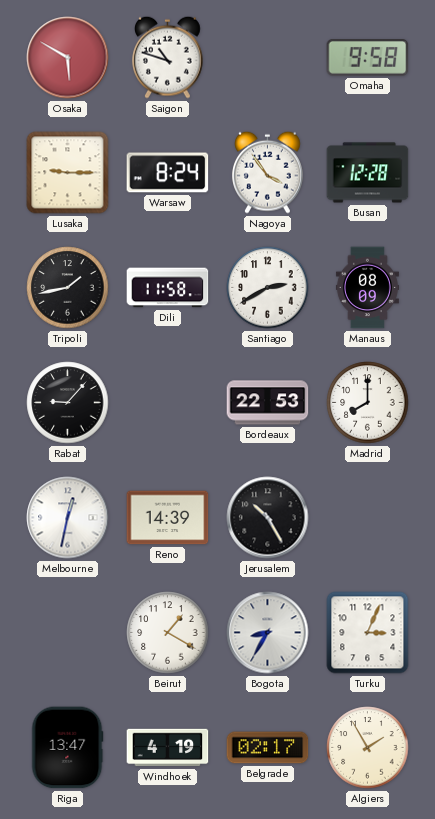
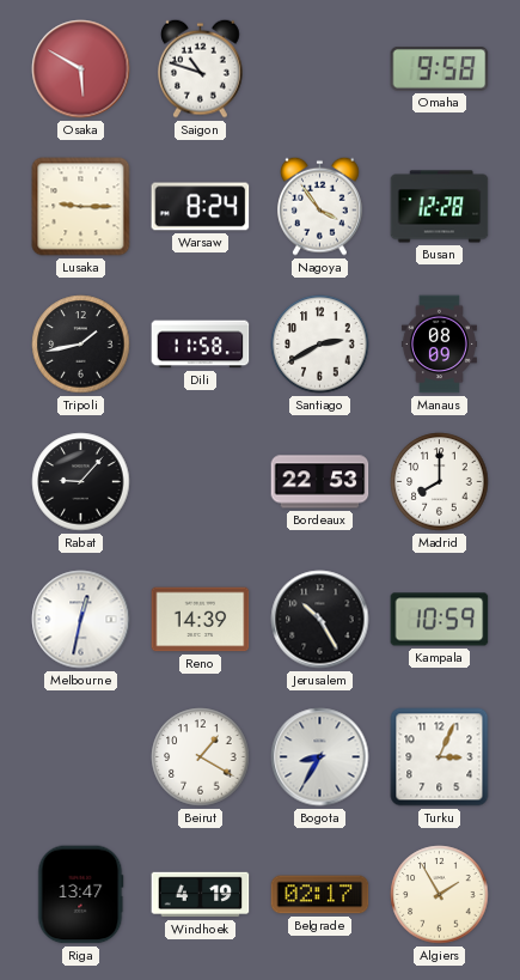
Kampala: none -> 10:59
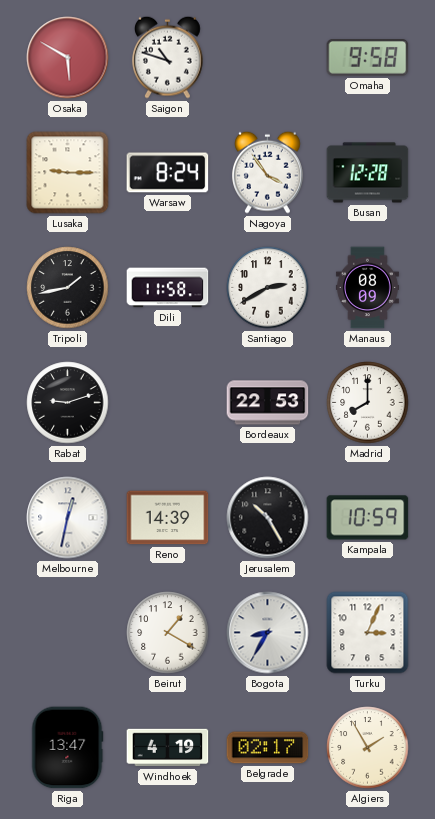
Rabat: 9:07 -> 9:12
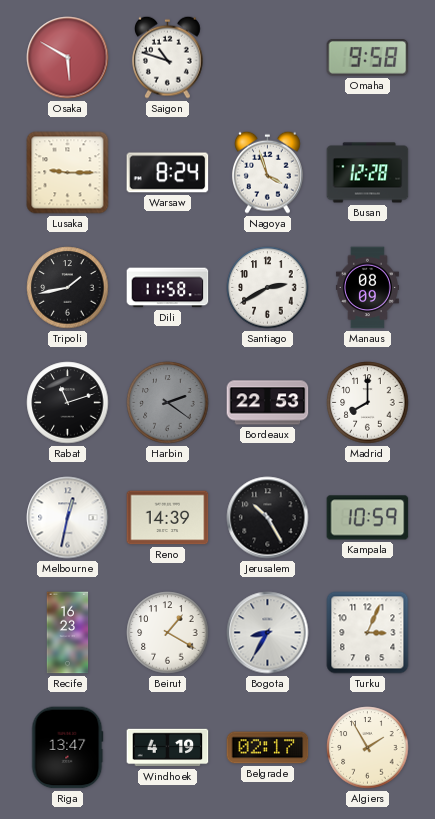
Nagoya: 3:54 -> 3:57
Rabat: 9:12 -> 11:12
Harbin: none -> 2:21
Recife: none -> 16:23
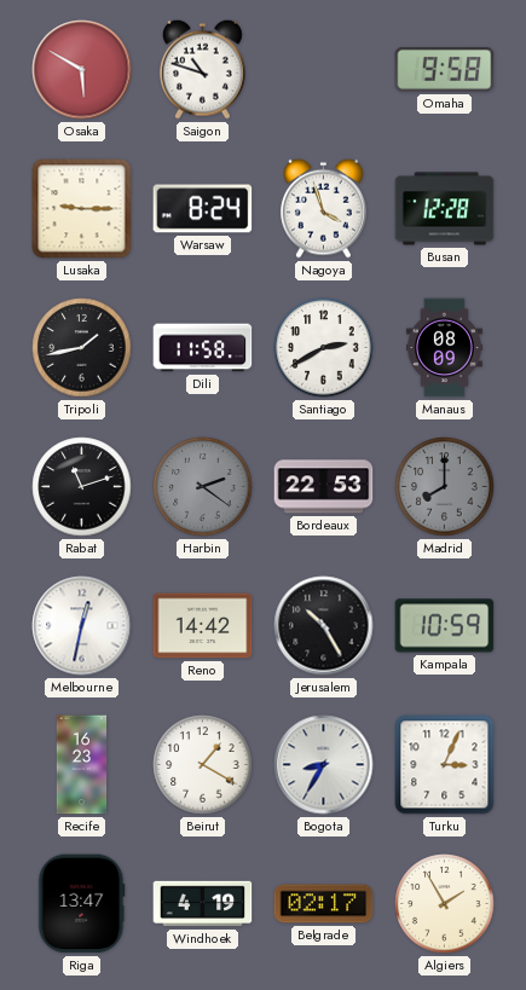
Madrid dial: white -> grey
Reno: 14:39 -> 14:42
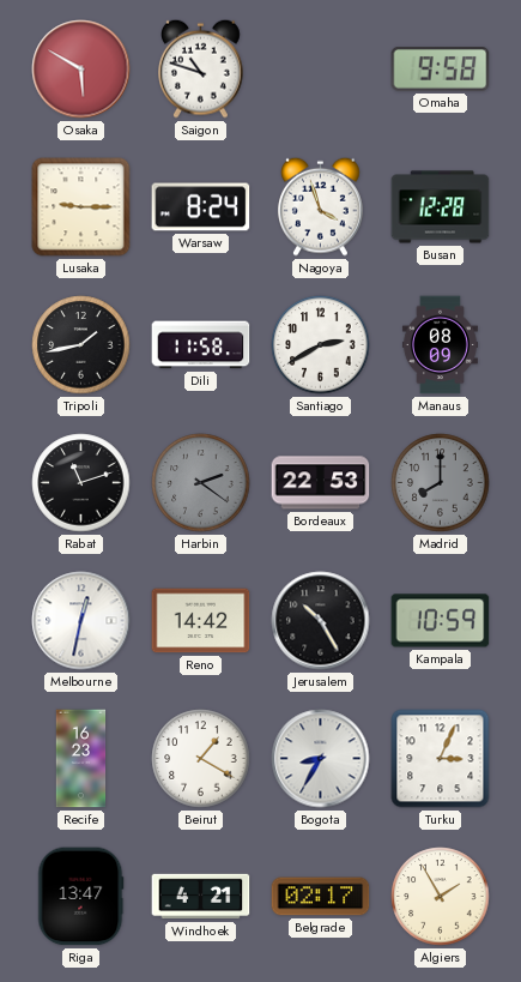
Windhoek: 4:19 -> 4:21
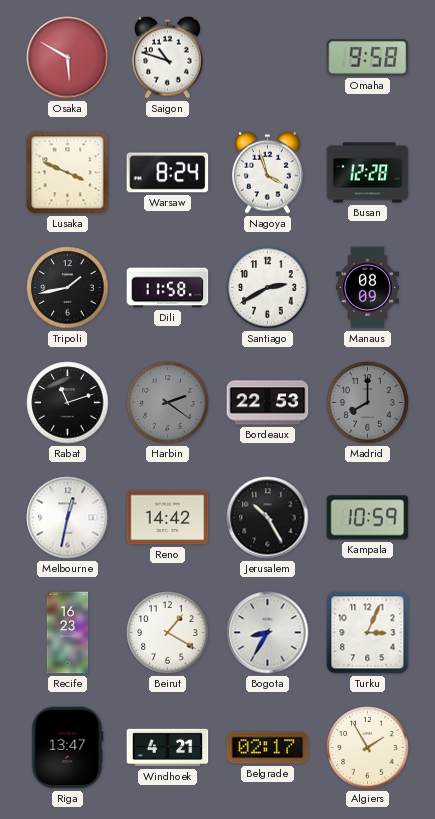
Lusaka: 9:15 -> 3:49
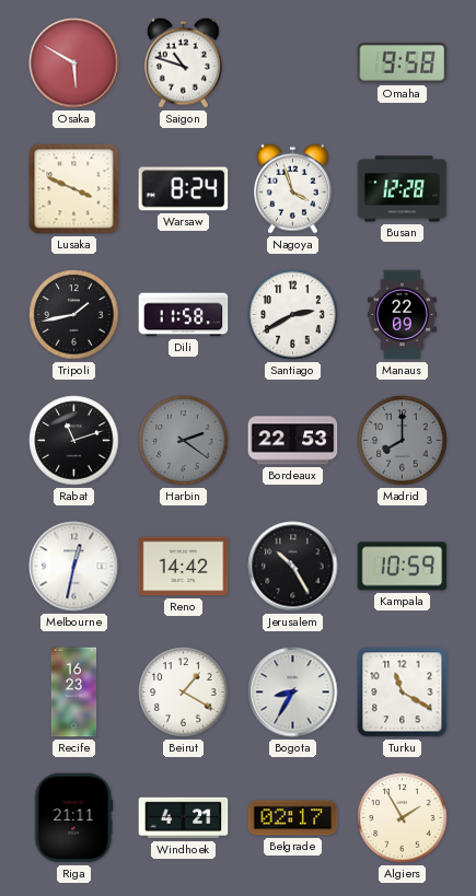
Manaus: 08:09 -> 22:09
Turku: 3:04 -> 11:20
Riga: 13:47 -> 21:11
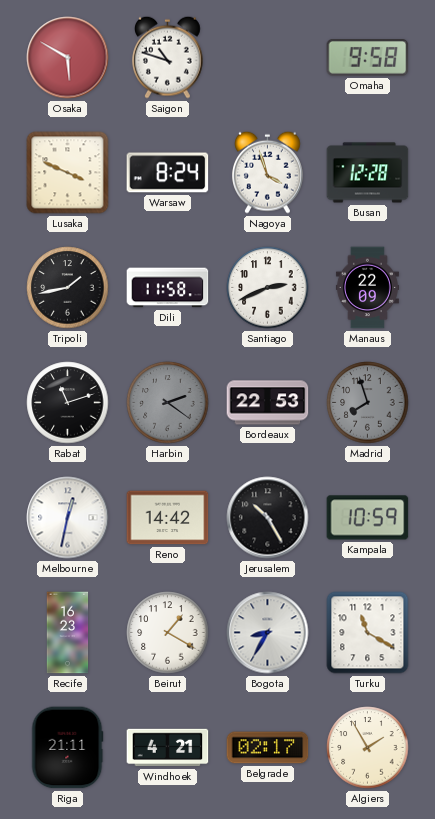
Santiago: 2:40 -> 2:41
Madrid: 8:00 -> 7:57
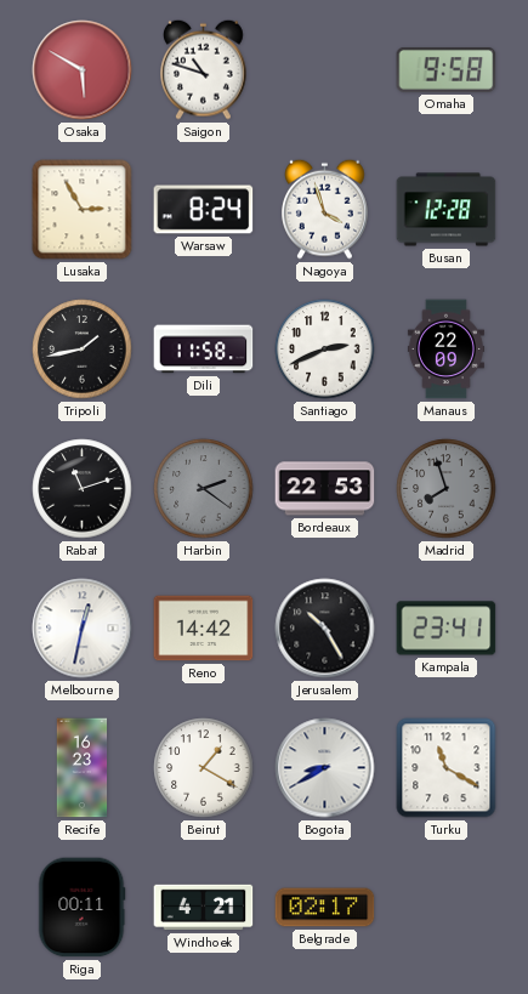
Lusaka: 3:49 -> 2:55
Kampala: 10:59 -> 23:41
Bogota: 8:35 -> 8:40
Riga: 21:11 -> 00:11
Algiers: 1:55 -> none
